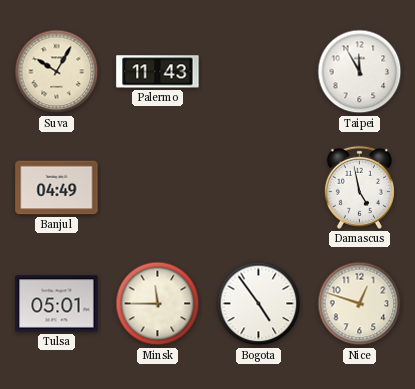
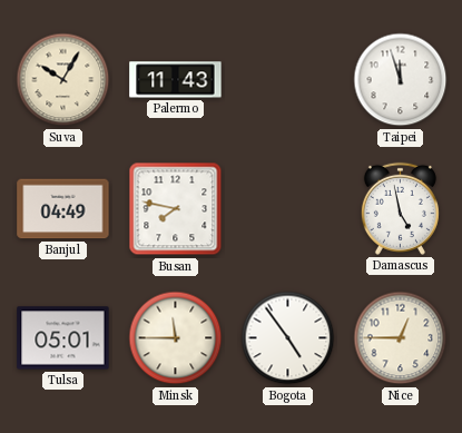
Taipei: 11:55 -> 11:57
Busan: none -> 7:47
Nice: 12:48 -> 12:45
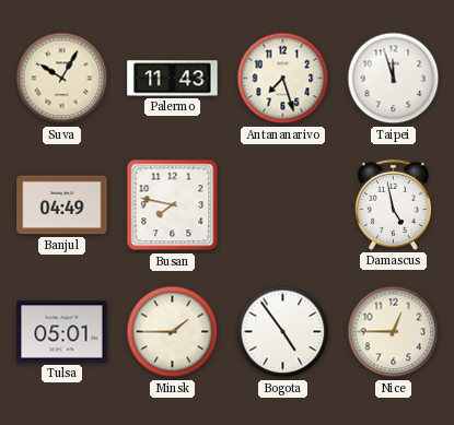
Antananarivo: none -> 7:27
Minsk: 11:45 -> 1:45
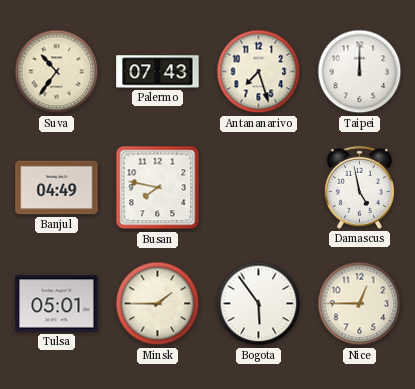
Suva: 10:05 -> 10:36
Palermo: 11:43 -> 07:43
Taipei: 11:57 -> 12:00
Bogota: 4:54 -> 5:54
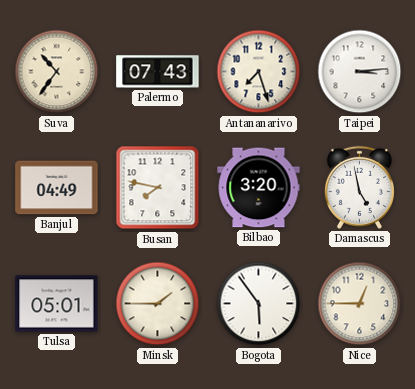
Taipei: 12:00 -> 3:14
Bilbao: none -> 3:20
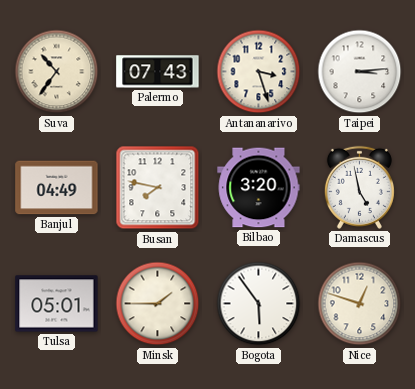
Antananarivo: 7:27 -> 3:27
Nice: 12:45 -> 12:48
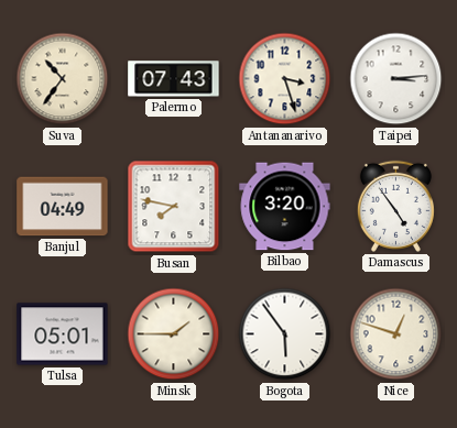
Damascus: 4:58 -> 4:54
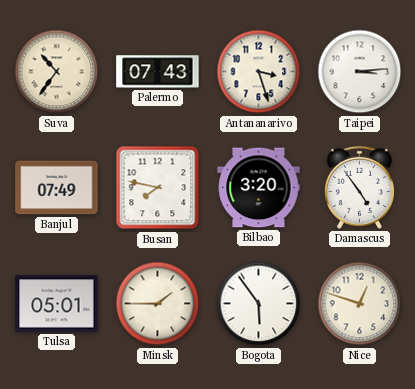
Banjul: 04:49 -> 07:49
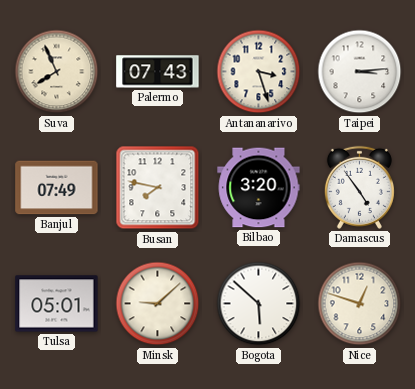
Suva: 10:36 -> 7:56
Minsk: 1:45 -> 9:08
Bogota: 5:54 -> 5:52
